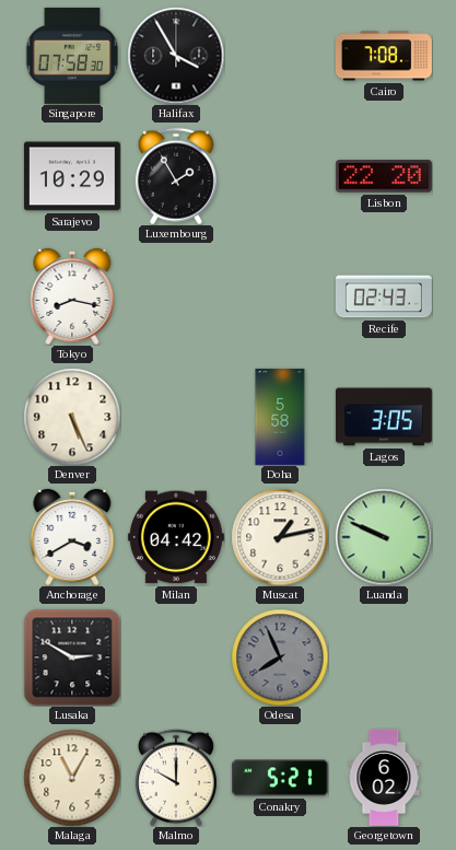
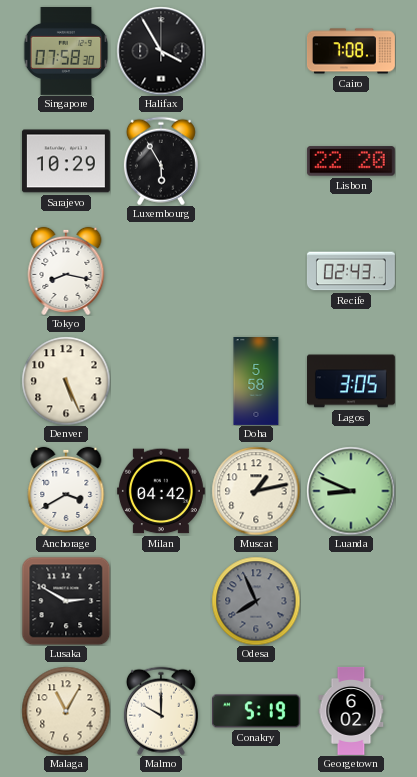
Luxembourg: 1:55 -> 5:55
Luanda: 9:49 -> 8:49
Conakry: 5:21 -> 5:19
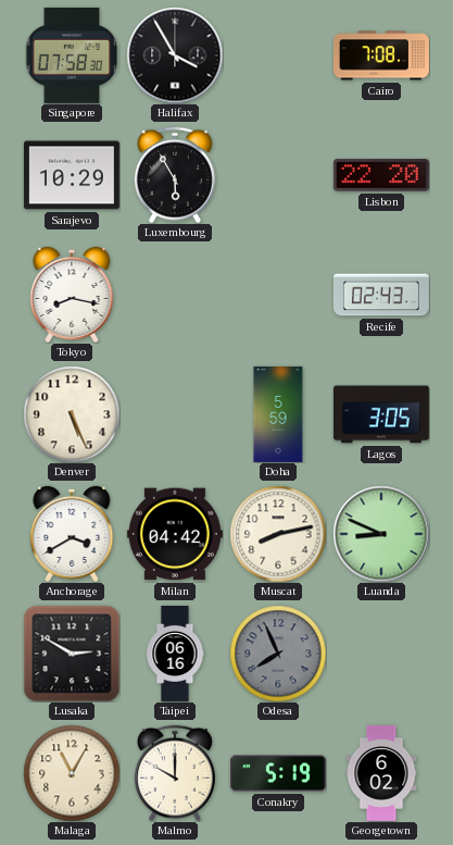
Doha: 5:58 -> 5:59
Muscat: 1:13 -> 8:13
Taipei: none -> 06:16
